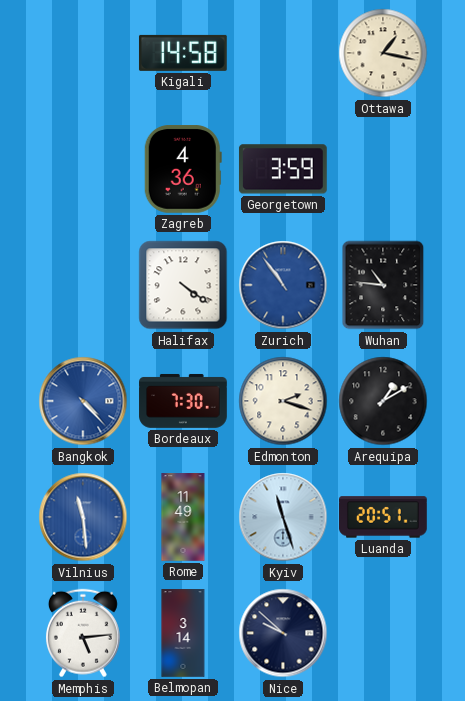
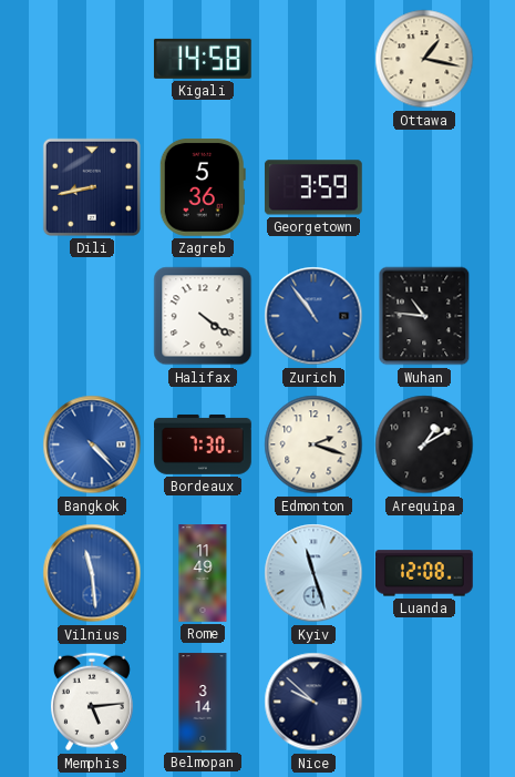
Dili: none -> 8:43
Zagreb: 4:36 -> 5:36
Luanda: 20:51 -> 12:08
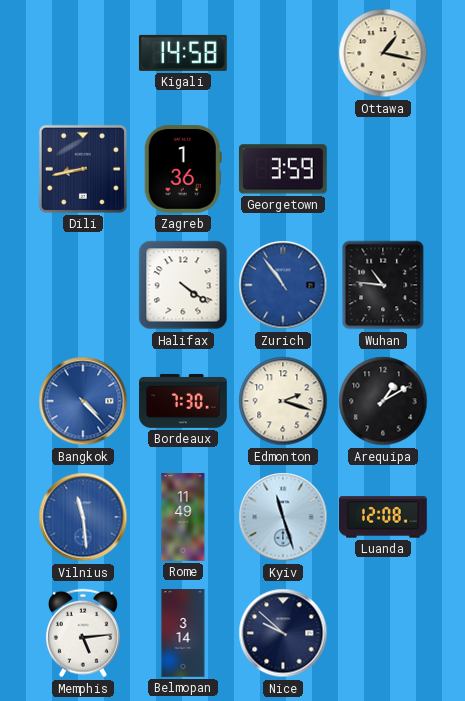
Zagreb: 5:36 -> 1:36
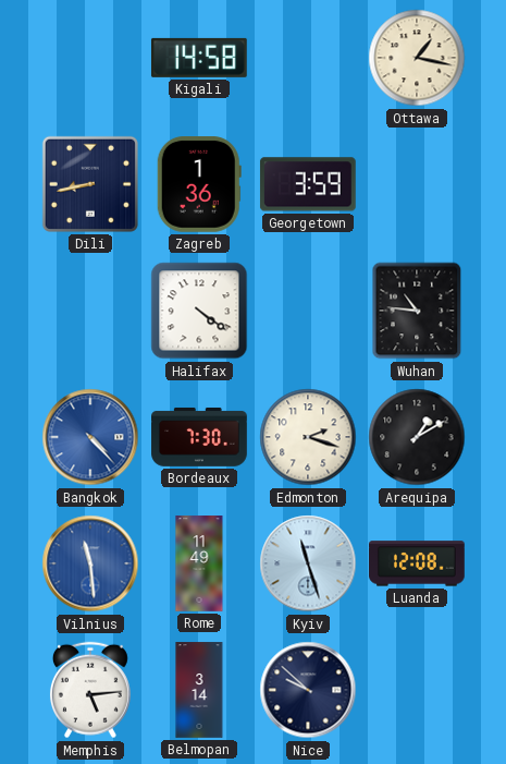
Zurich: 10:54 -> none
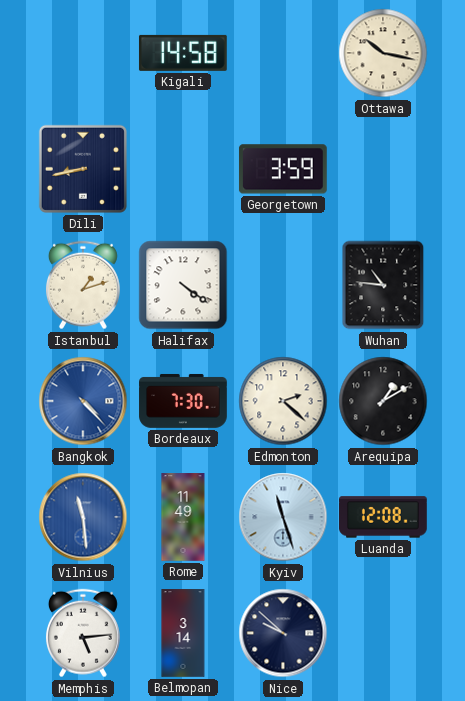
Ottawa: 1:17 -> 10:17
Zagreb: 1:36 -> none
Istanbul: none -> 1:12
Edmonton: 2:18 -> 2:22
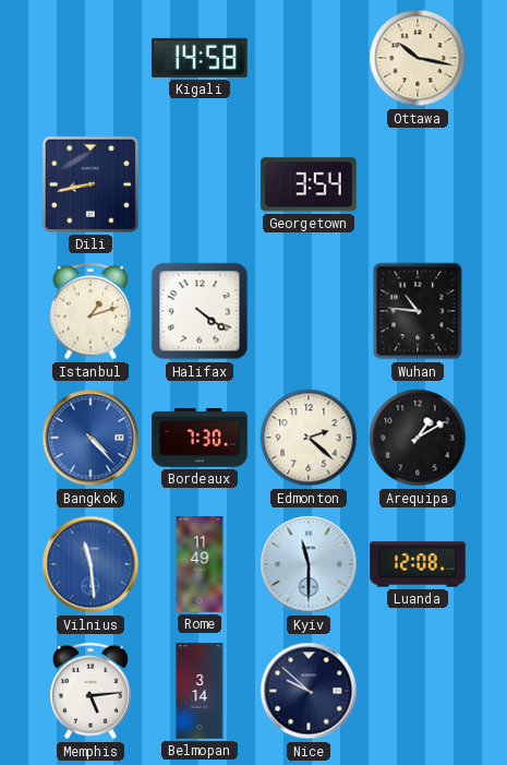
Georgetown: 3:59 -> 3:54
Kyiv: 11:27 -> 11:30
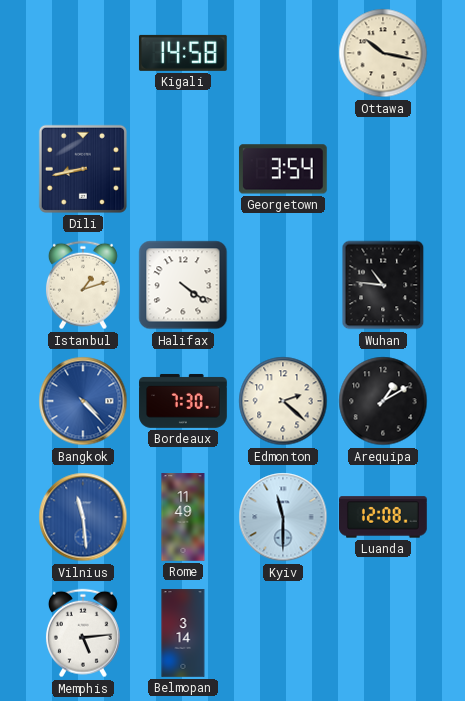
Nice: 9:52 -> none
